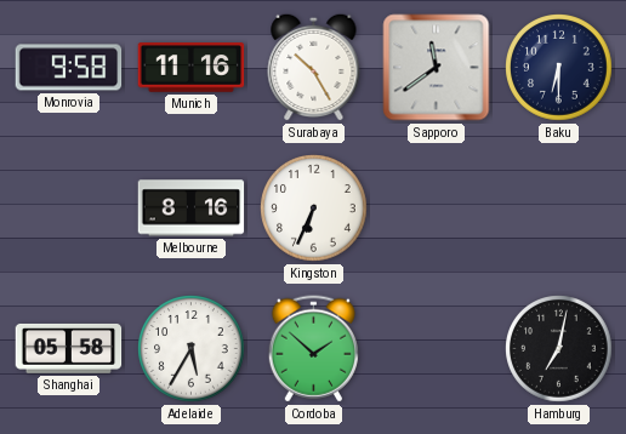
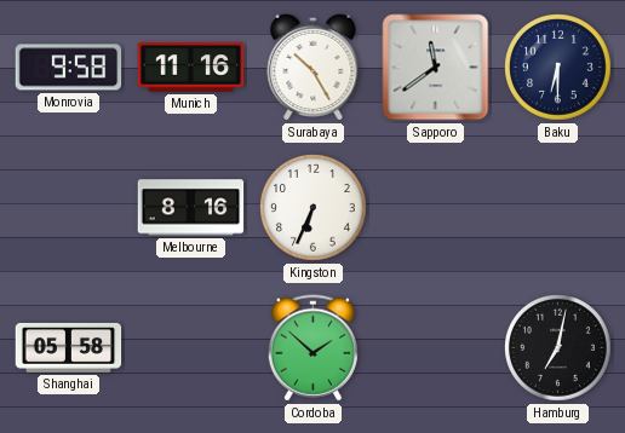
Adelaide: 5:35 -> none
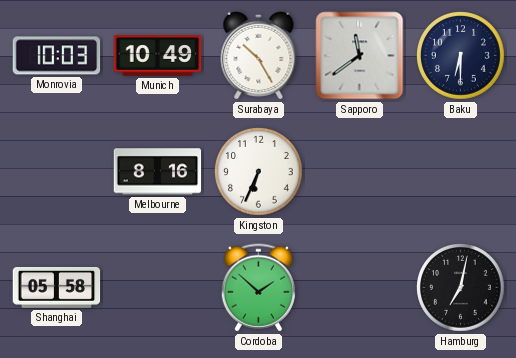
Monrovia: 9:58 -> 10:03
Munich: 11:16 -> 10:49
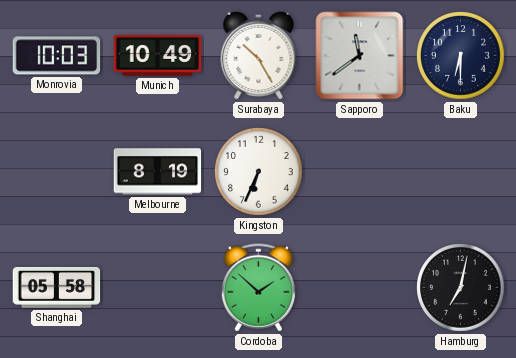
Melbourne: 8:16 -> 8:19
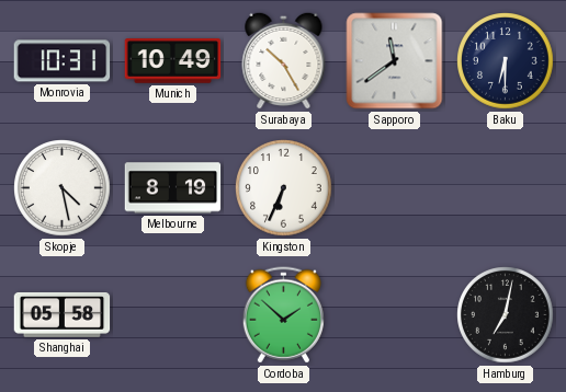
Monrovia: 10:03 -> 10:31
Skopje: none -> 4:28
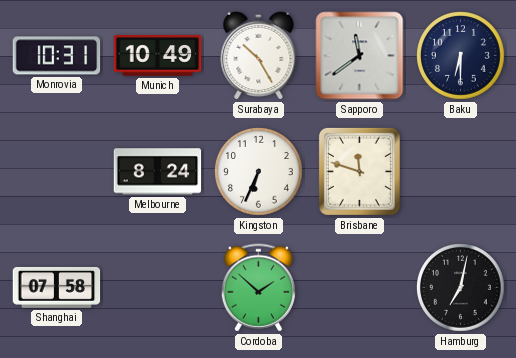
Skopje: 4:28 -> none
Melbourne: 8:19 -> 8:24
Brisbane: none -> 11:48
Shanghai: 05:58 -> 07:58
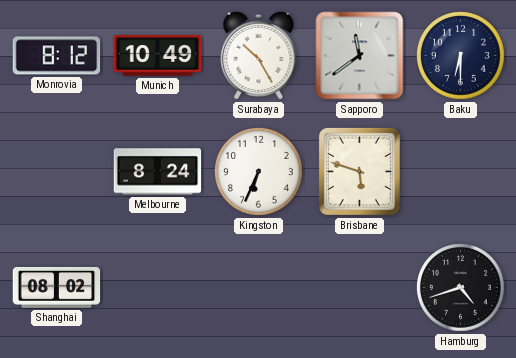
Monrovia: 10:31 -> 8:12
Brisbane: 11:48 -> 5:48
Shanghai: 07:58 -> 08:02
Cordoba: 1:52 -> none
Hamburg: 7:02 -> 4:42
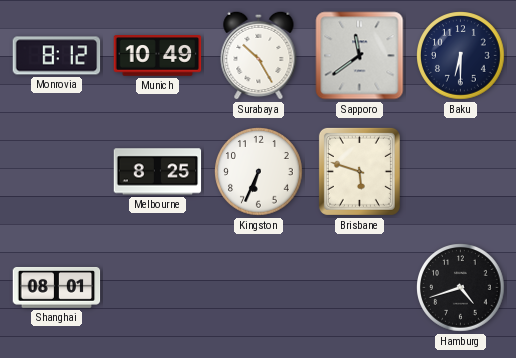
Melbourne: 8:24 -> 8:25
Shanghai: 08:02 -> 08:01
